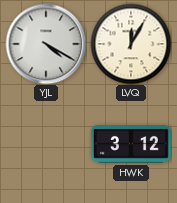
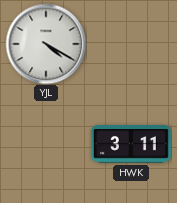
LVQ: 12:05 -> none
HWK: 3:12 -> 3:11
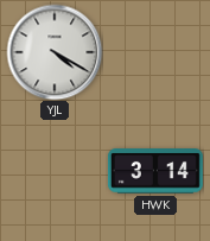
HWK: 3:11 -> 3:14
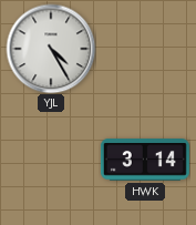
YJL: 4:20 -> 4:25
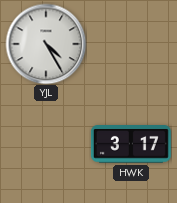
HWK: 3:14 -> 3:17
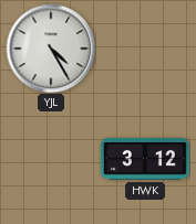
HWK: 3:17 -> 3:12
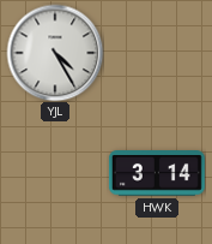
HWK: 3:12 -> 3:14
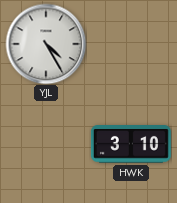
HWK: 3:14 -> 3:10
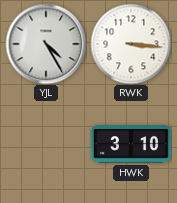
RWK: none -> 3:16
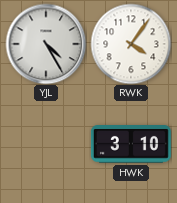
RWK: 3:16 -> 4:06
